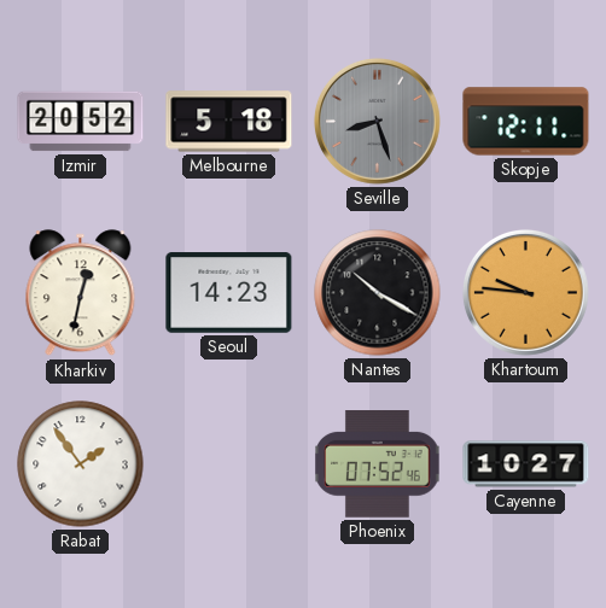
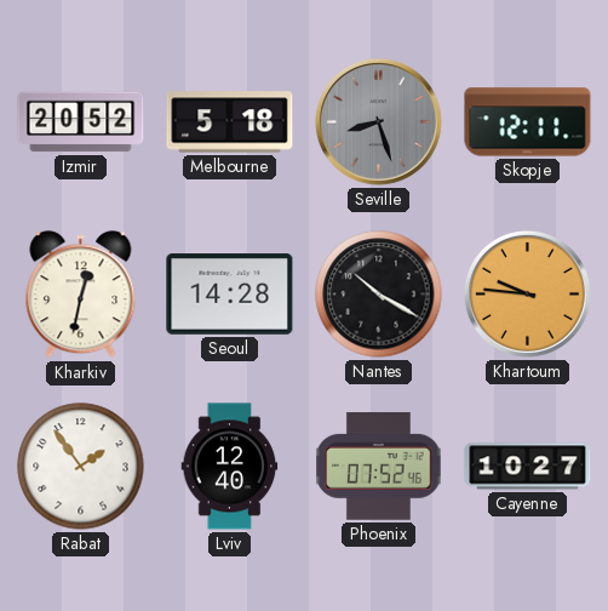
Seoul: 14:23 -> 14:28
Lviv: none -> 12:40
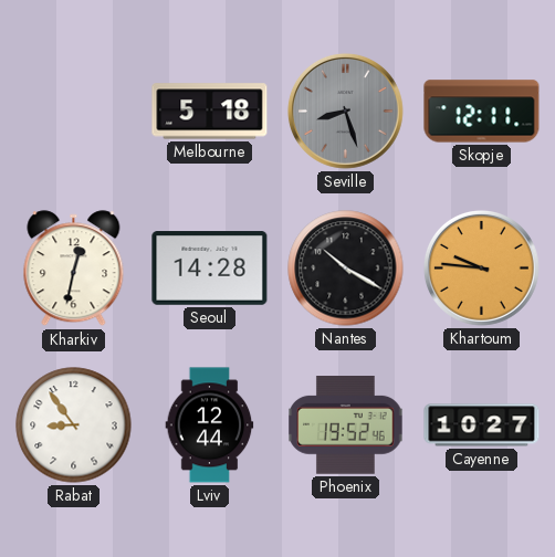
Izmir: 20:52 -> none
Rabat: 1:54 -> 8:54
Lviv: 12:40 -> 12:44
Phoenix: 07:52 -> 19:52
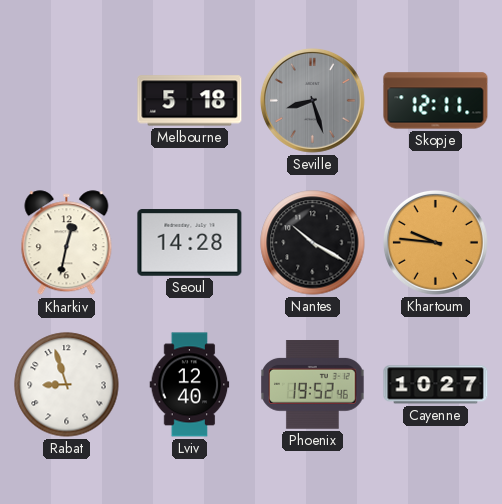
Rabat: 8:54 -> 8:57
Lviv: 12:44 -> 12:40
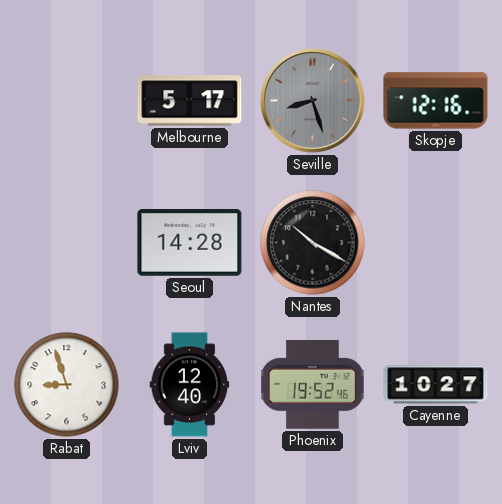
Melbourne: 5:18 -> 5:17
Skopje: 12:11 -> 12:16
Kharkiv: 12:32 -> none
Khartoum: 9:46 -> none
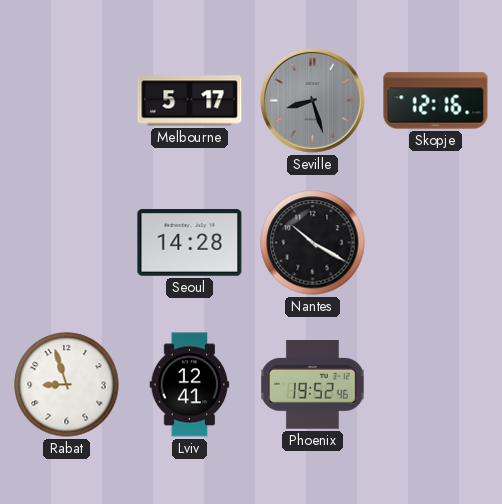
Lviv: 12:40 -> 12:41
Cayenne: 10:27 -> none
